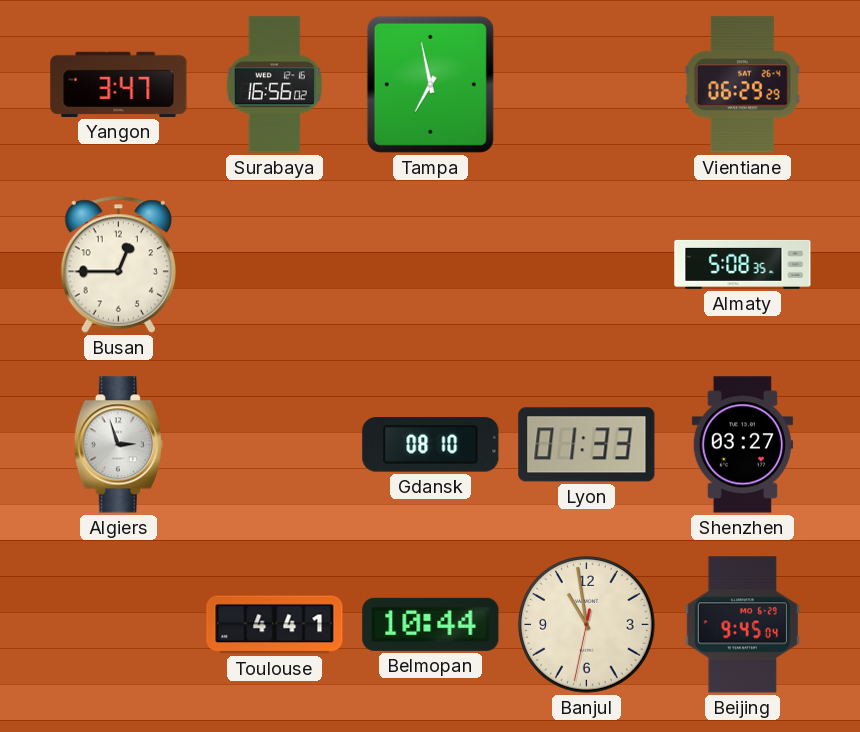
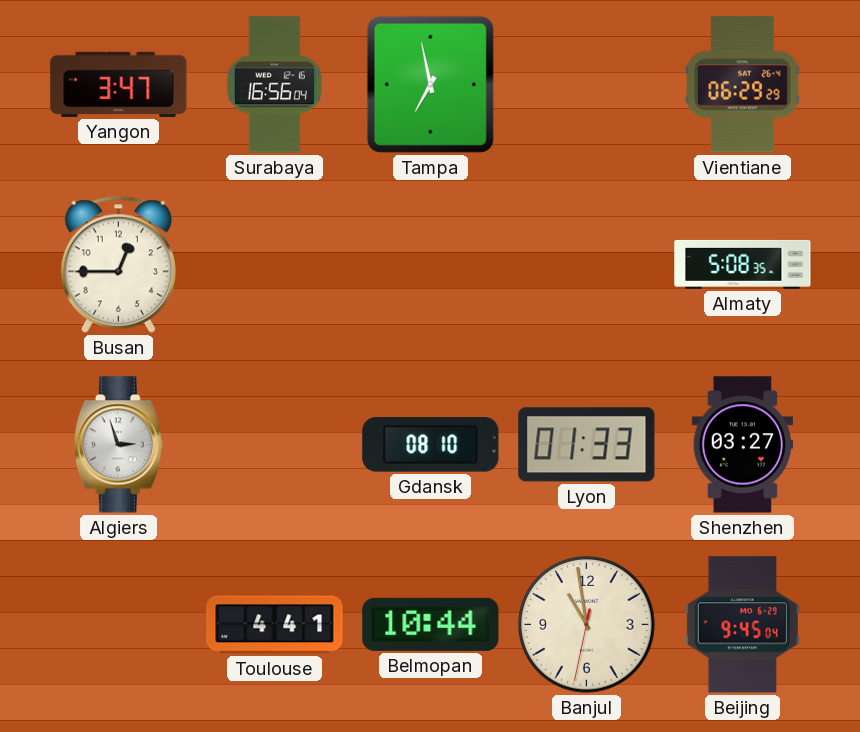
Surabaya: 16:56:02 -> 16:56:04
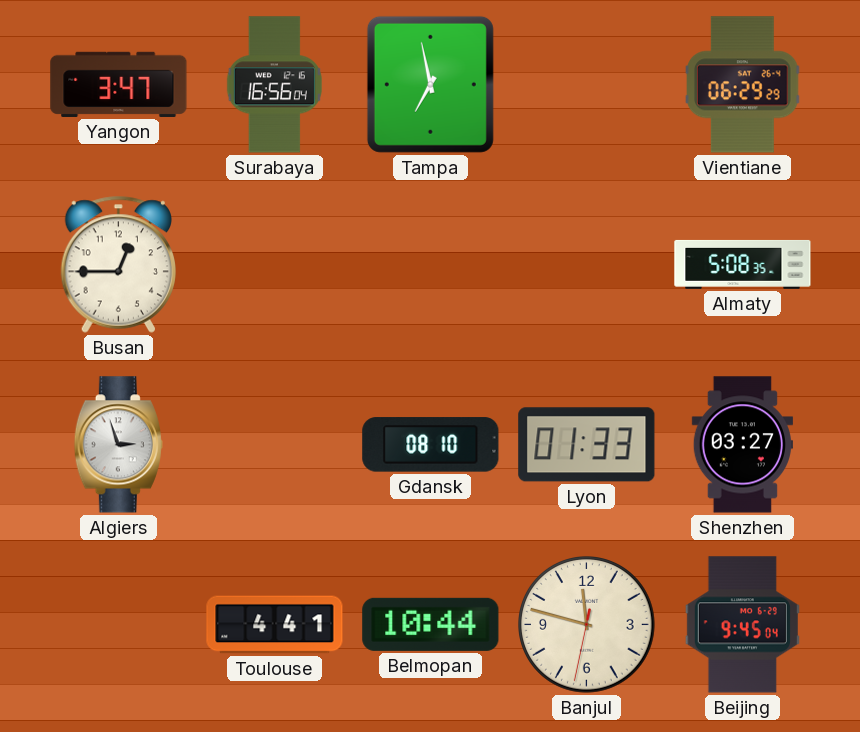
Banjul: 10:58 -> 11:47
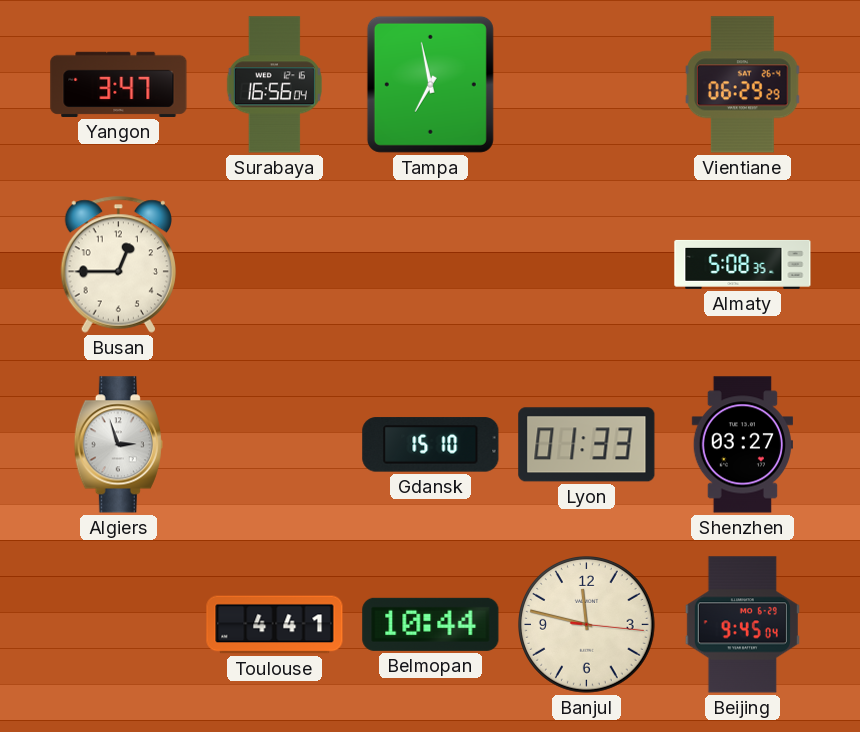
Gdansk: 08:10 -> 15:10
Banjul: 11:47:32 -> 11:47:16
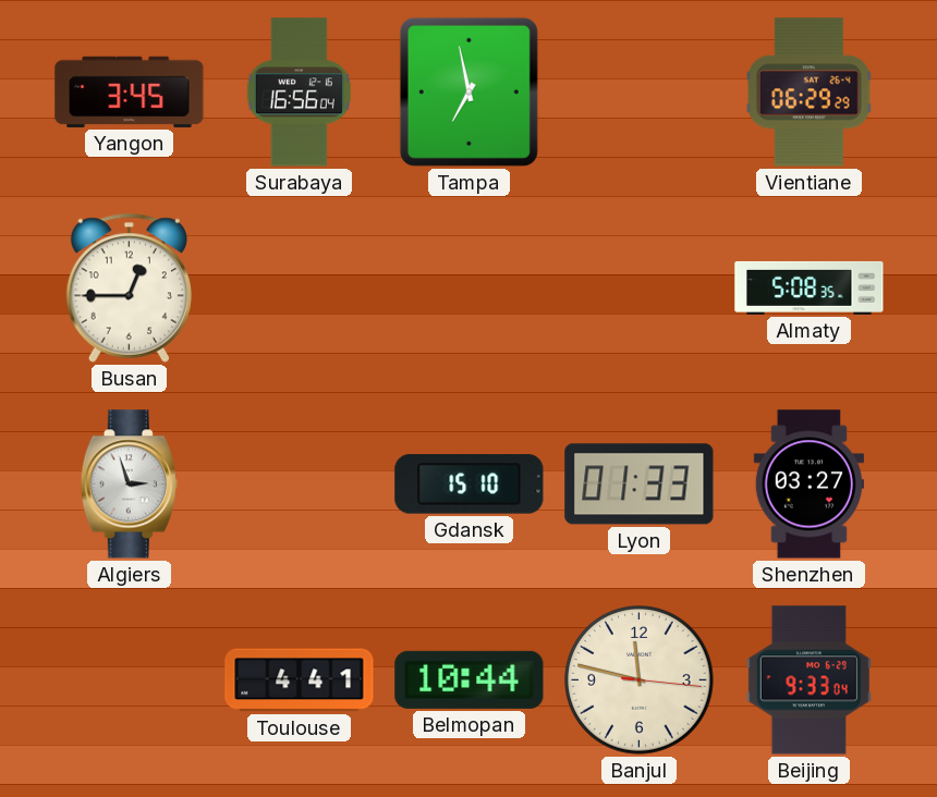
Yangon: 3:47 -> 3:45
Beijing: 9:45 -> 9:33
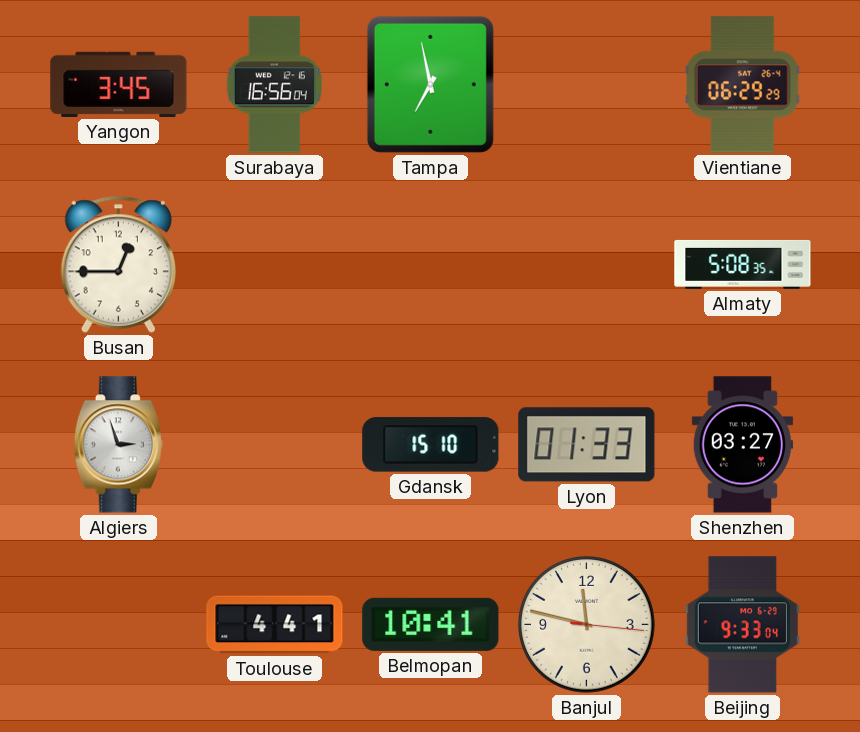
Belmopan: 10:44 -> 10:41
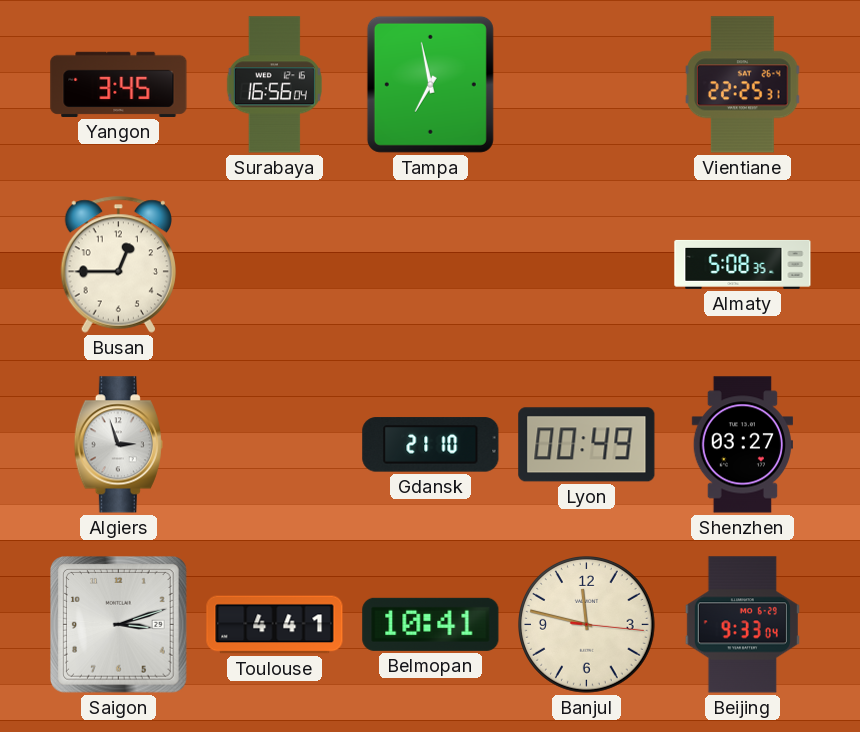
Vientiane: 06:29 -> 22:25
Gdansk: 15:10 -> 21:10
Lyon: 01:33 -> 00:49
Saigon: none -> 3:12
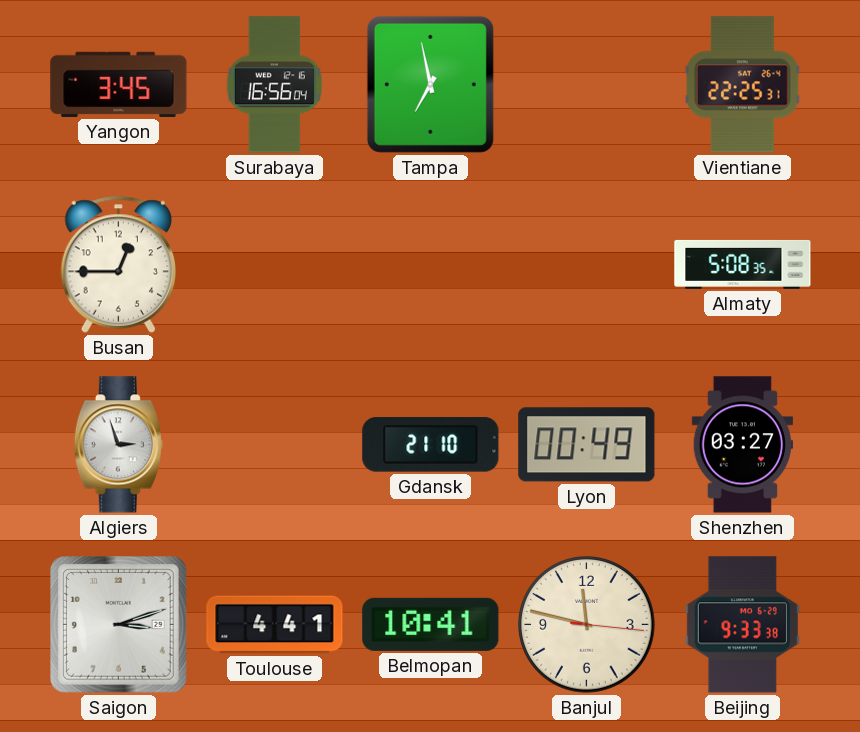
Beijing: 9:33:04 -> 9:33:38
